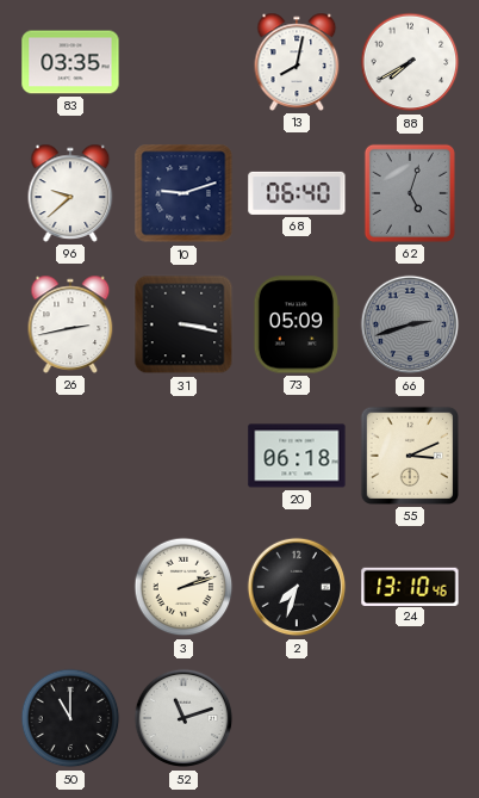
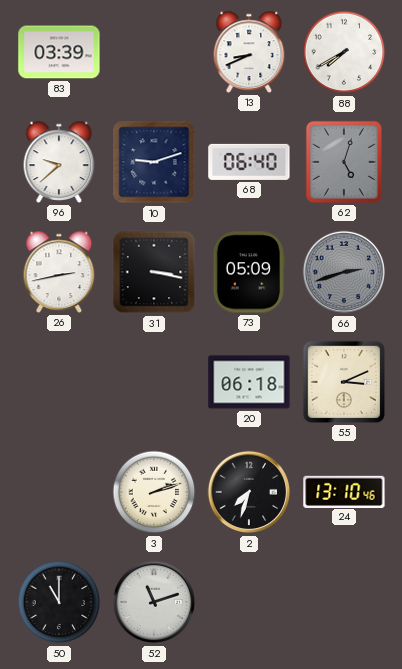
83: 03:35 -> 03:39
13: 8:02 -> 8:41
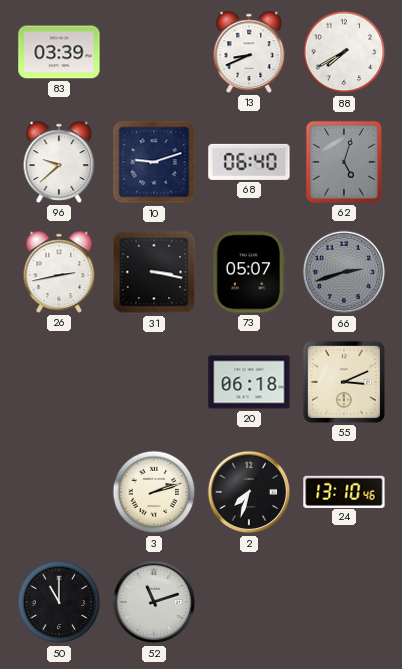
73: 05:09 -> 05:07
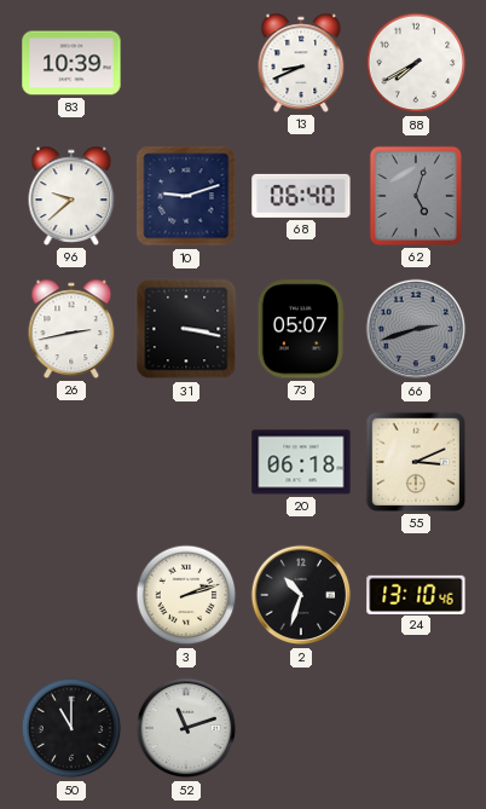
83: 03:39 -> 10:39
2: 7:33 -> 10:33
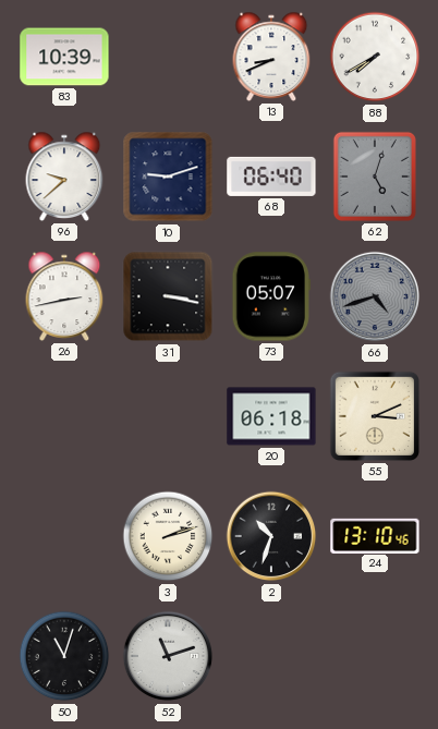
66: 2:42 -> 4:42
50: 11:00 -> 11:03
